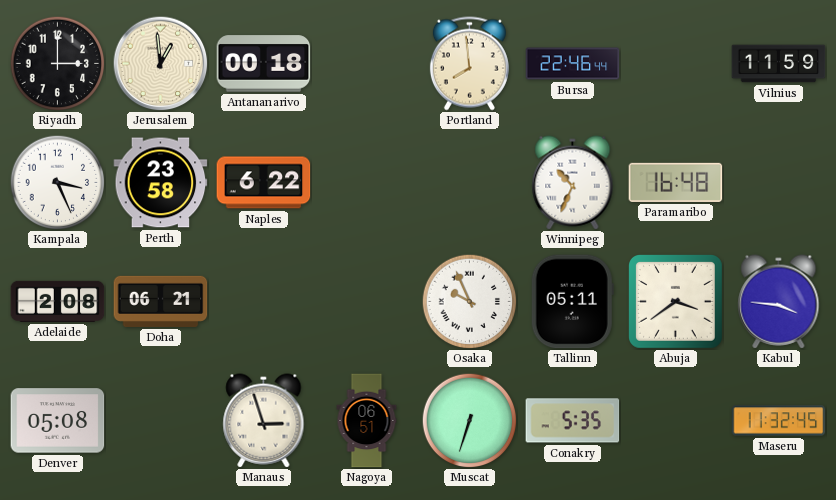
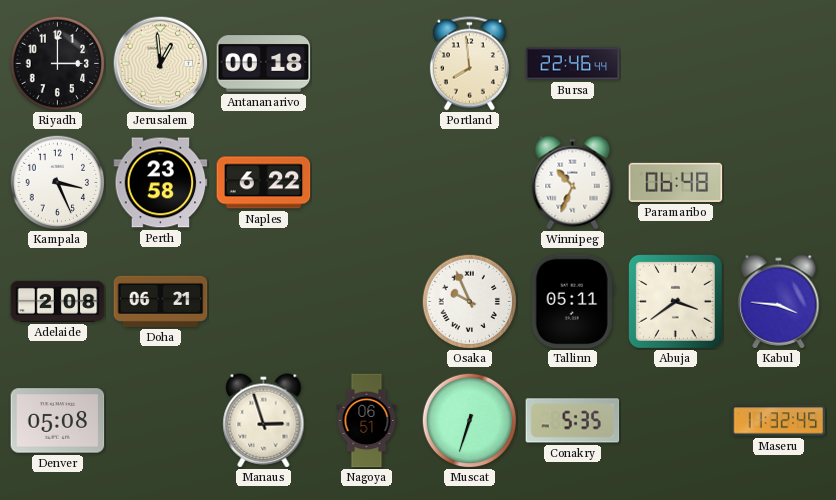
Vilnius: 11:59 -> none
Paramaribo: 16:48 -> 06:48
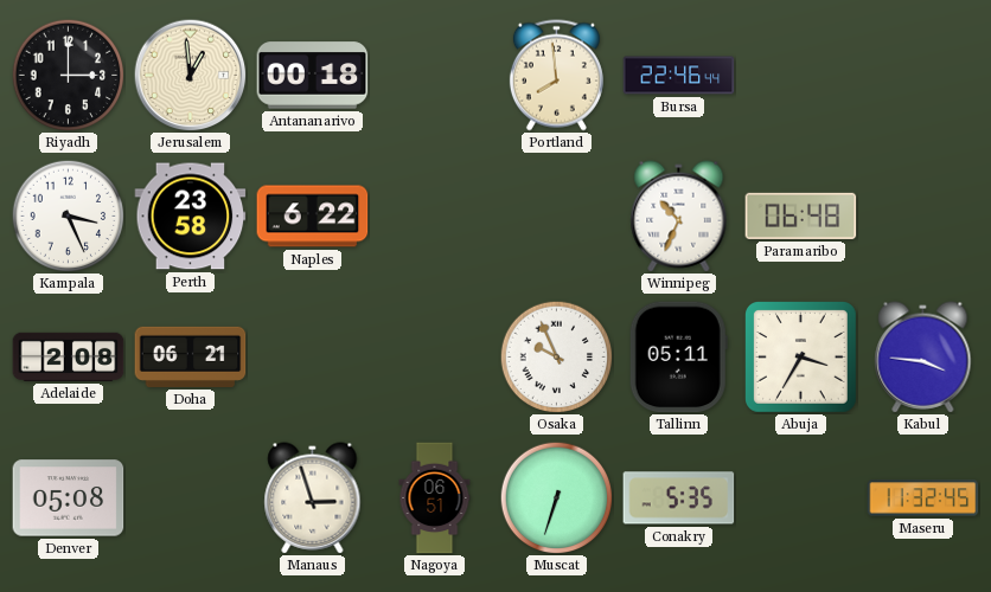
Abuja: 3:39 -> 3:35
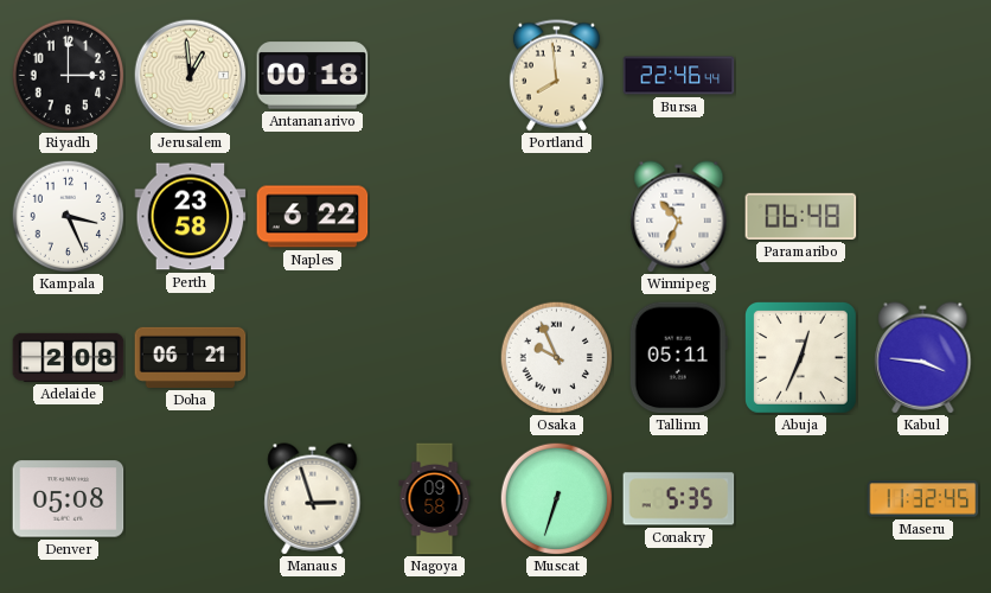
Abuja: 3:35 -> 12:34
Nagoya: 06:51 -> 09:58
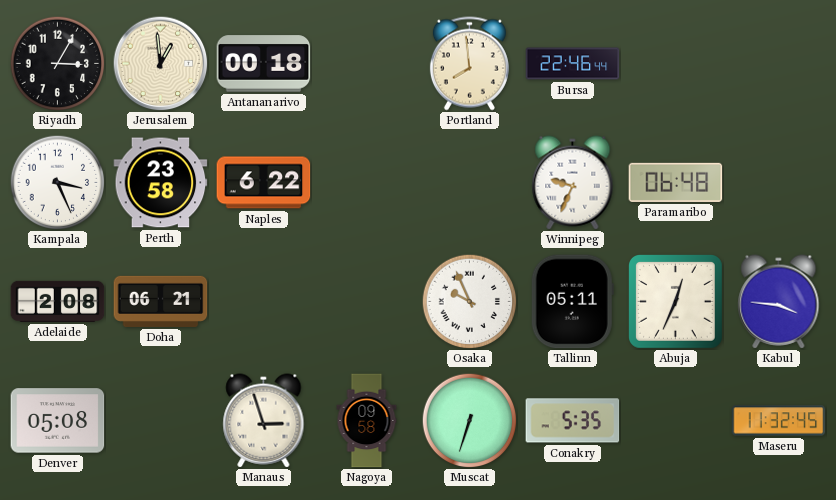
Riyadh: 3:00 -> 3:05
Winnipeg: 10:34 -> 9:34
